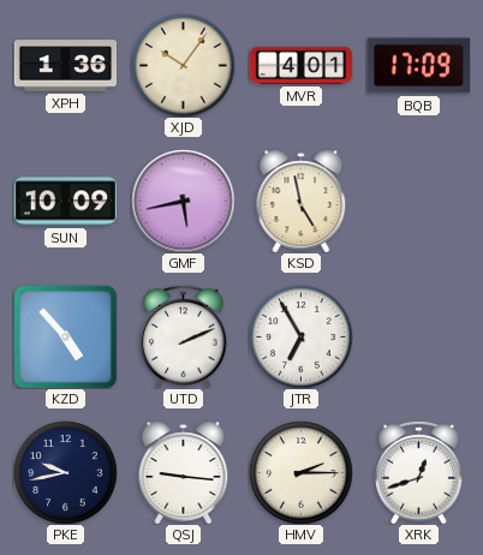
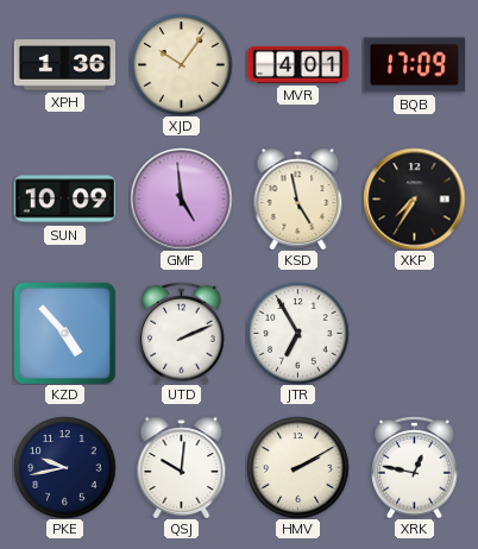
GMF: 5:43 -> 4:59
XKP: none -> 7:35
QSJ: 9:16 -> 10:01
HMV: 2:15 -> 2:10
XRK: 12:42 -> 12:47
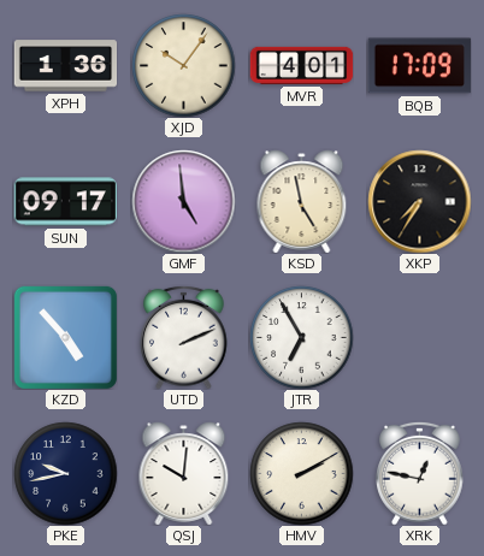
SUN: 10:09 -> 09:17
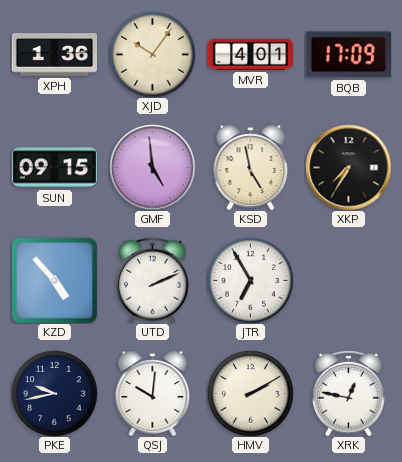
SUN: 09:17 -> 09:15
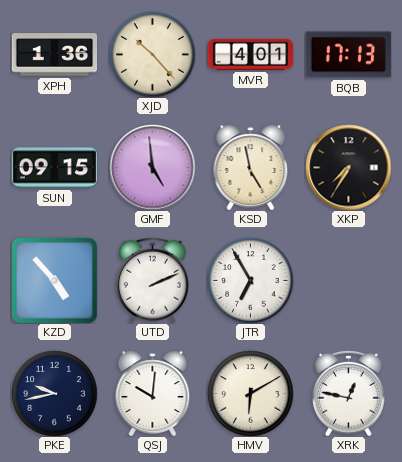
XJD: 10:06 -> 10:23
BQB: 17:09 -> 17:13
HMV: 2:10 -> 6:10
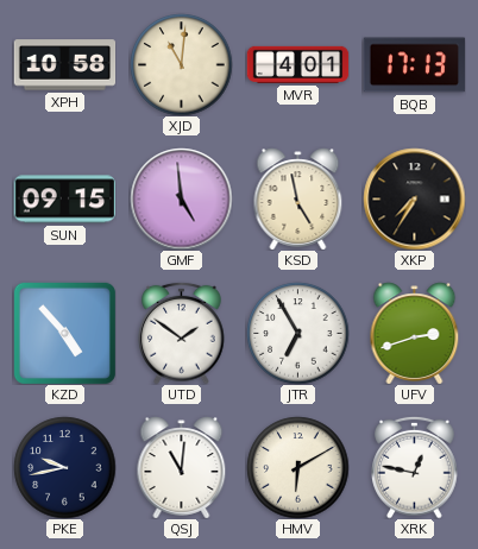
XPH: 1:36 -> 10:58
XJD: 10:23 -> 11:01
UTD: 2:11 -> 1:51
UFV: none -> 2:42
QSJ: 10:01 -> 11:01
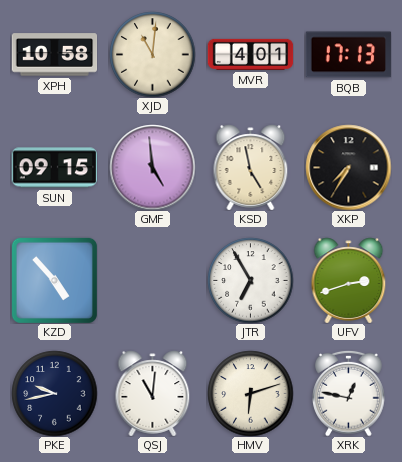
UTD: 1:51 -> none
HMV: 6:10 -> 6:12
